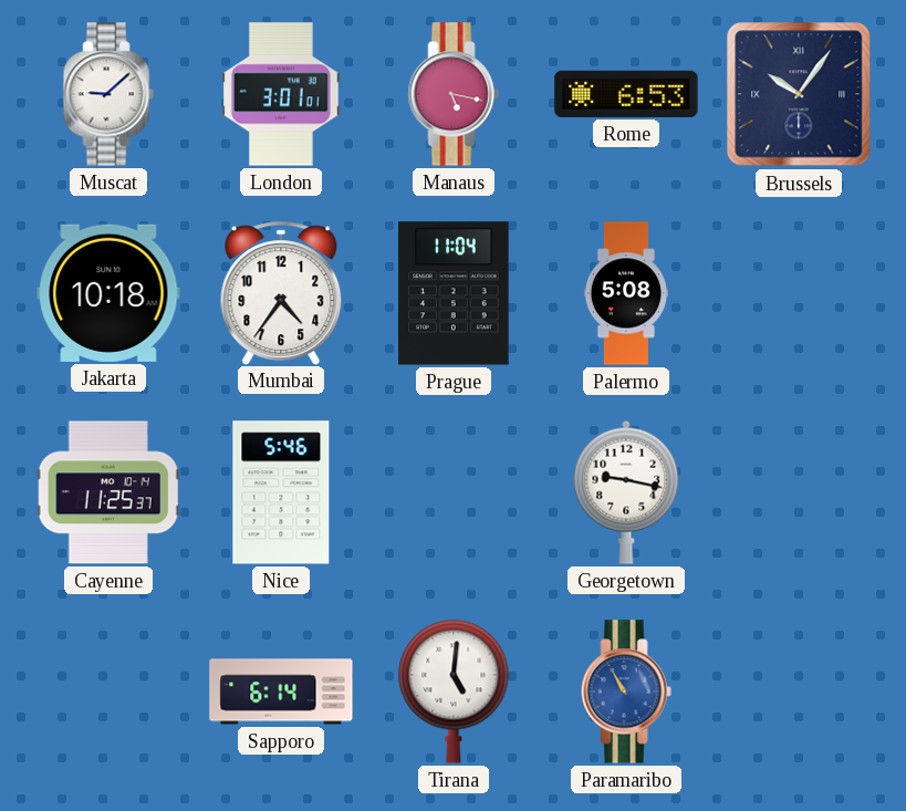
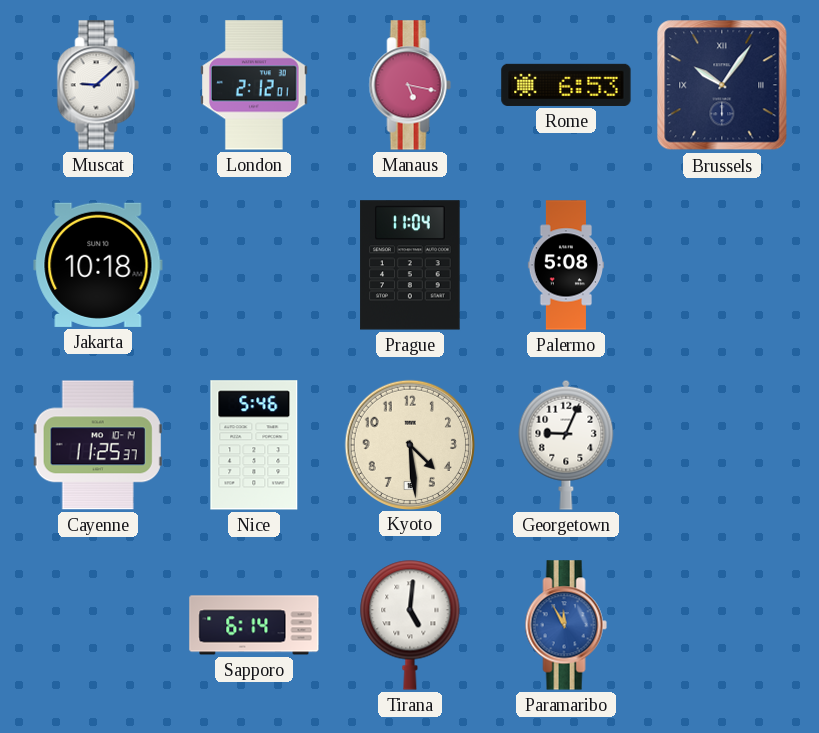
London: 3:01 -> 2:12
Mumbai: 4:36 -> none
Kyoto: none -> 4:29
Georgetown: 9:17 -> 9:04
Paramaribo: 10:55 -> 11:55
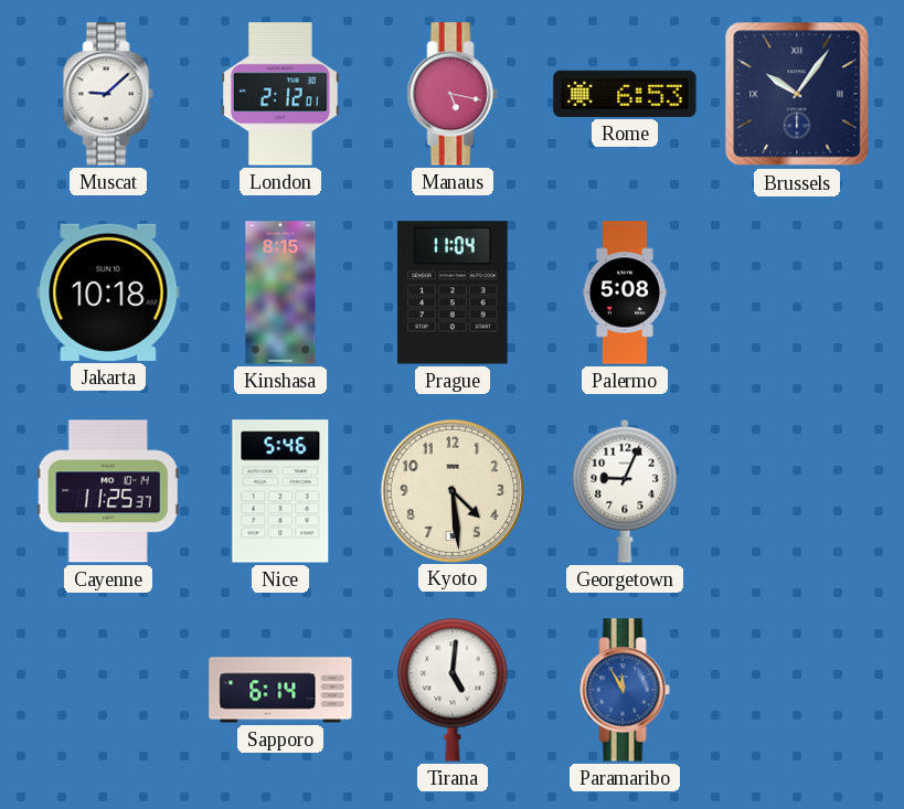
Kinshasa: none -> 8:15
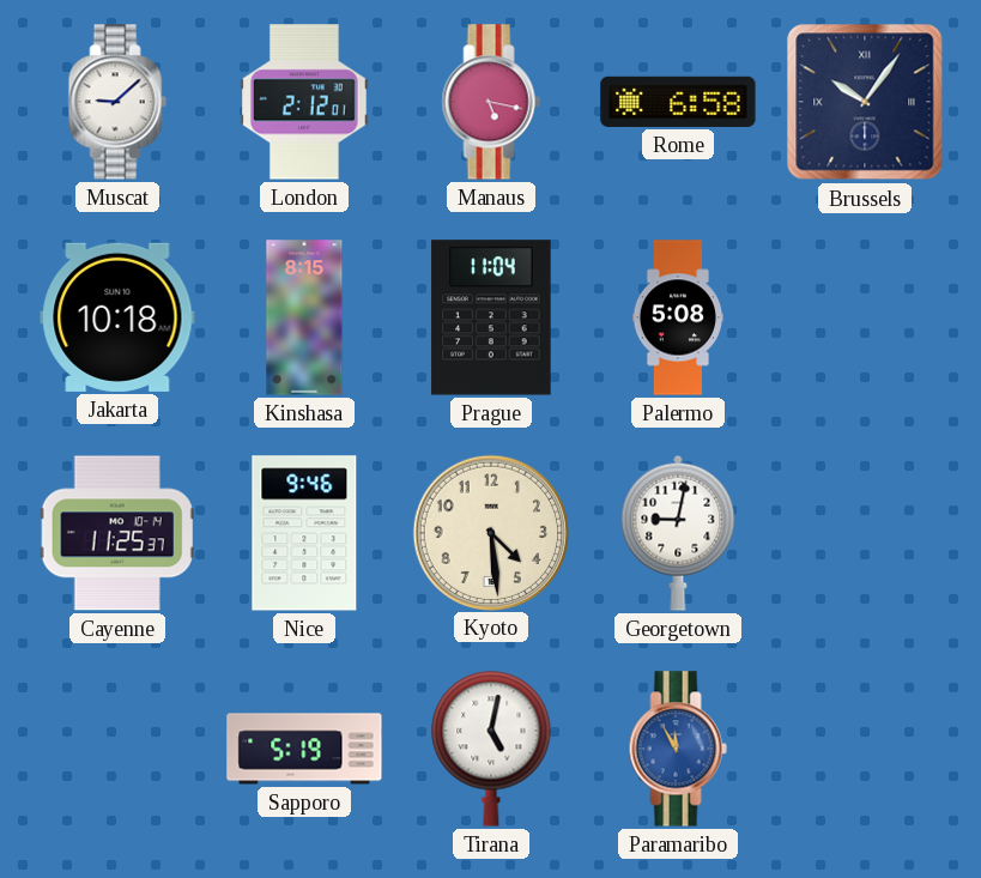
Rome: 6:53 -> 6:58
Nice: 5:46 -> 9:46
Georgetown: 9:04 -> 9:02
Sapporo: 6:14 -> 5:19
Tirana: 5:01 -> 5:02
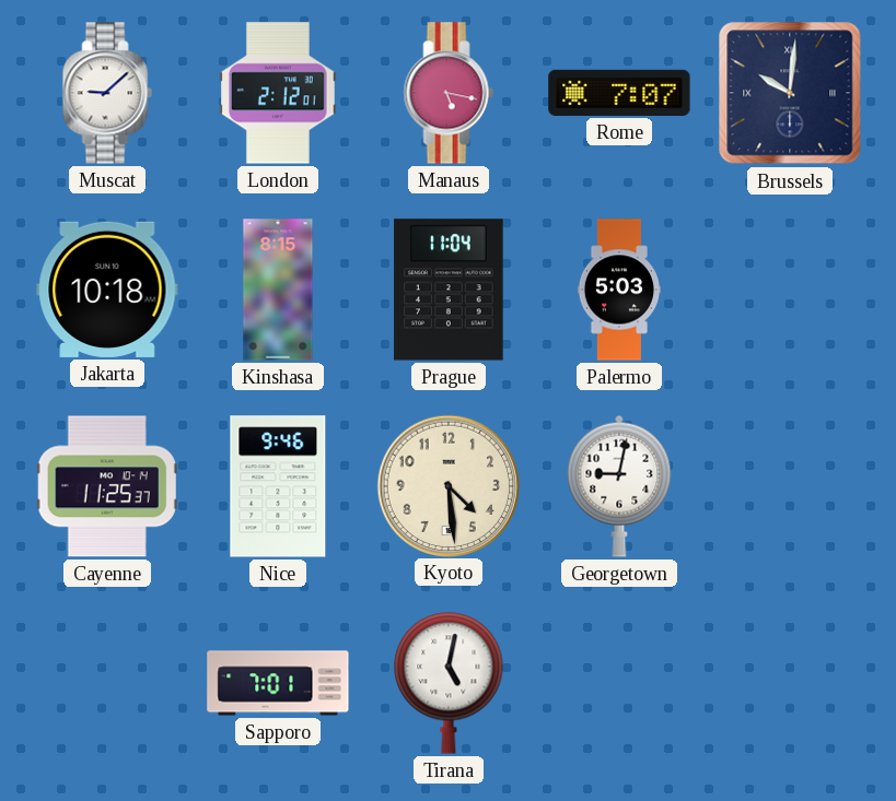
Rome: 6:58 -> 7:07
Brussels: 10:06 -> 10:01
Palermo: 5:08 -> 5:03
Sapporo: 5:19 -> 7:01
Paramaribo: 11:55 -> none
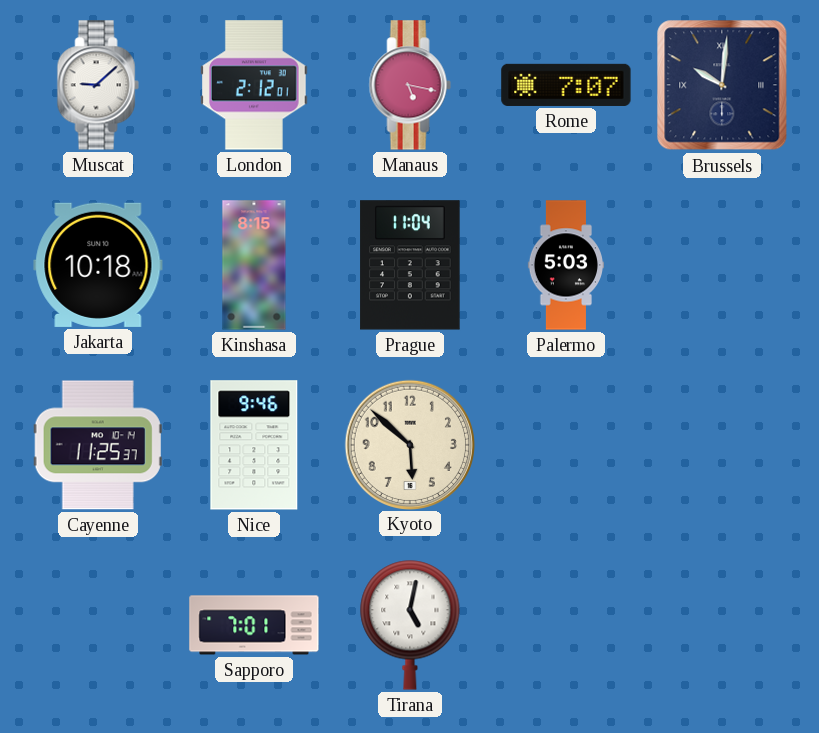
Kyoto: 4:29 -> 5:52
Georgetown: 9:02 -> none
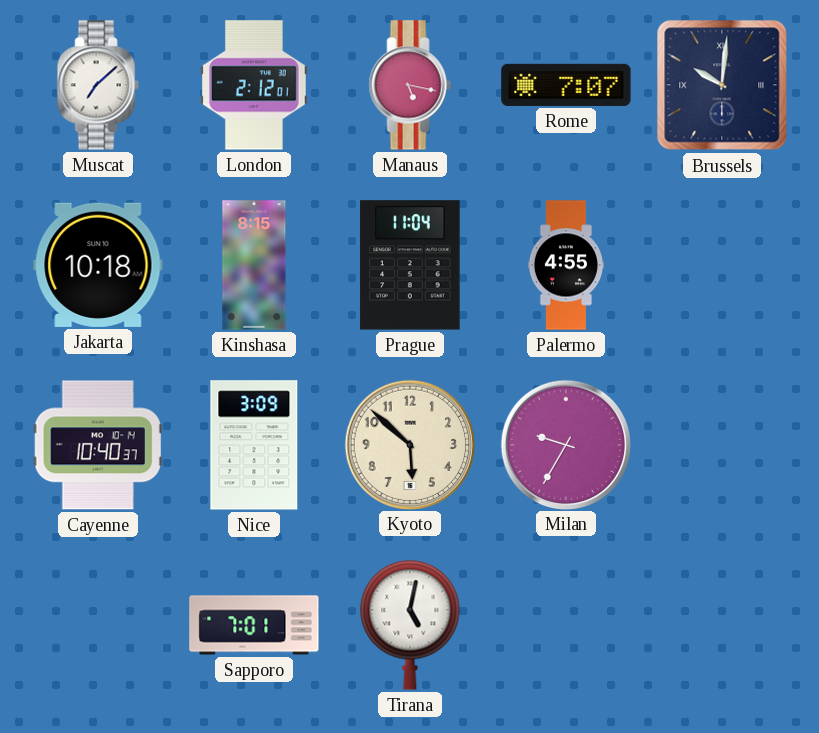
Muscat: 9:08 -> 7:08
Palermo: 5:03 -> 4:55
Cayenne: 11:25 -> 10:40
Nice: 9:46 -> 3:09
Milan: none -> 9:35
